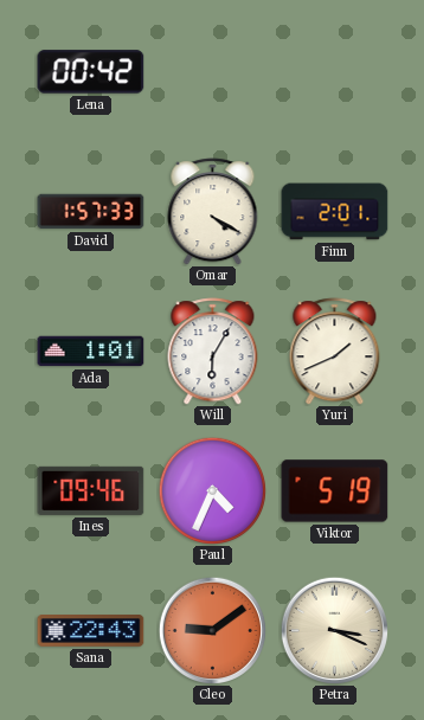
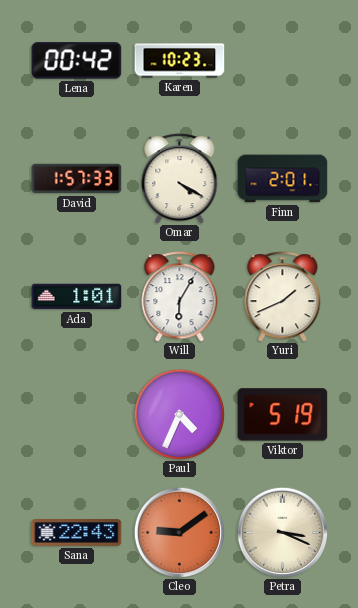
Karen: none -> 10:23
Ines: 09:46 -> none
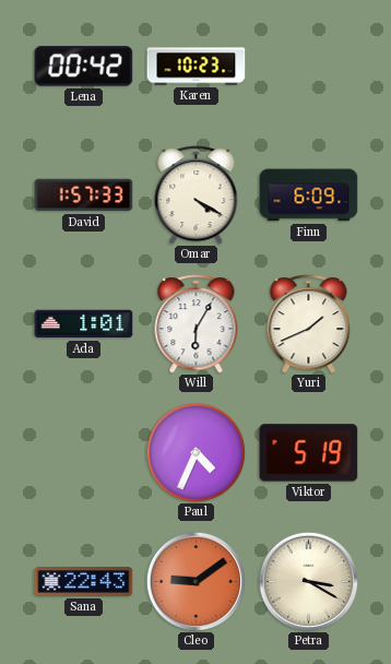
Finn: 2:01 -> 6:09
Petra: 3:19 -> 3:20
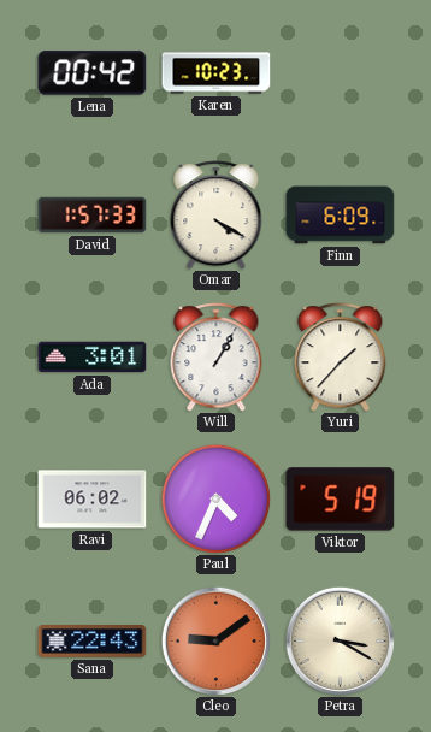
Ada: 1:01 -> 3:01
Will: 6:05 -> 1:05
Yuri: 1:41 -> 1:37
Ravi: none -> 06:02
